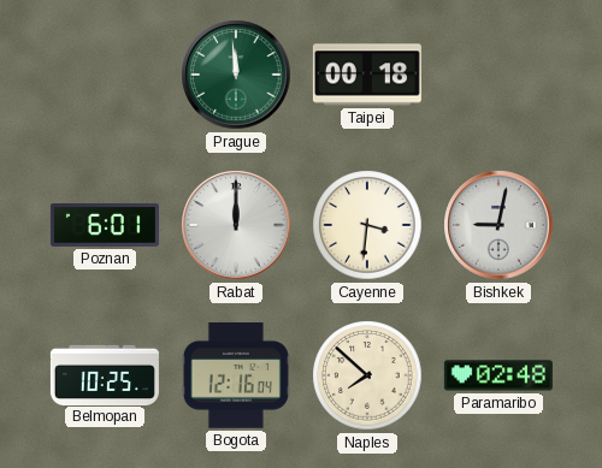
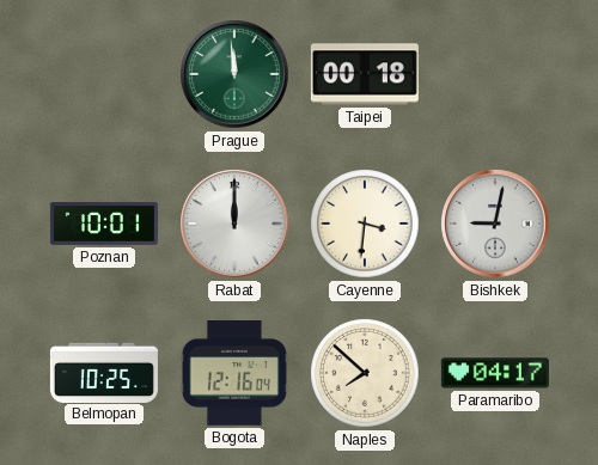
Poznan: 6:01 -> 10:01
Paramaribo: 02:48 -> 04:17
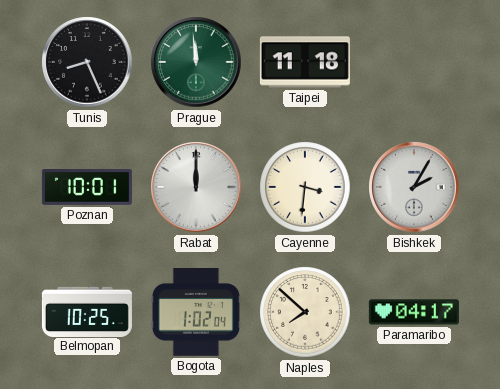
Tunis: none -> 8:26
Taipei: 00:18 -> 11:18
Bishkek: 9:02 -> 2:05
Bogota: 12:16 -> 1:02
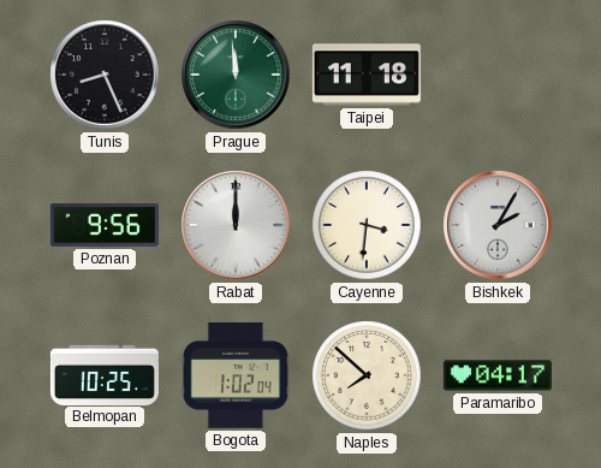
Poznan: 10:01 -> 9:56
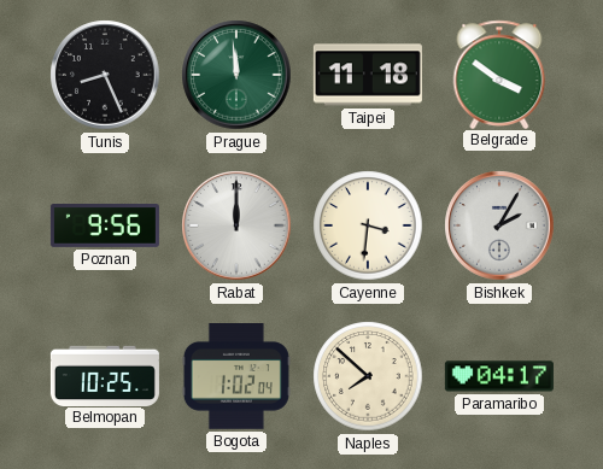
Belgrade: none -> 3:51
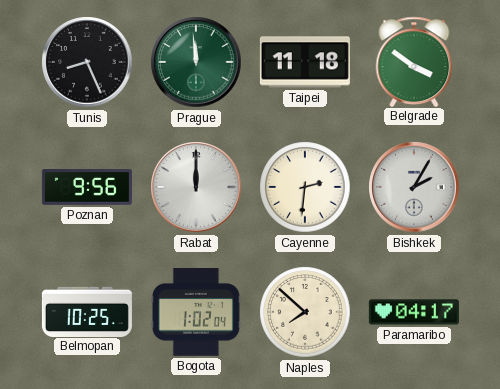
Cayenne: 3:31 -> 2:31
